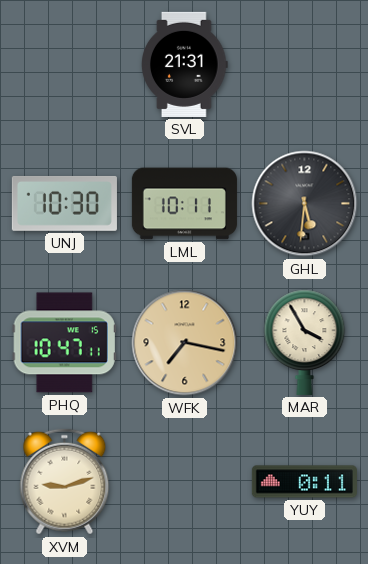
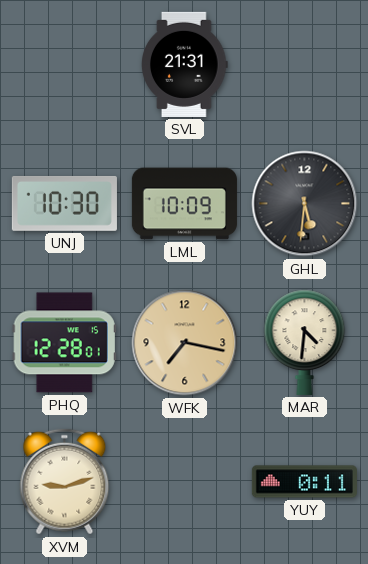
LML: 10:11 -> 10:09
PHQ: 10:47 -> 12:28
MAR: 3:55 -> 4:31
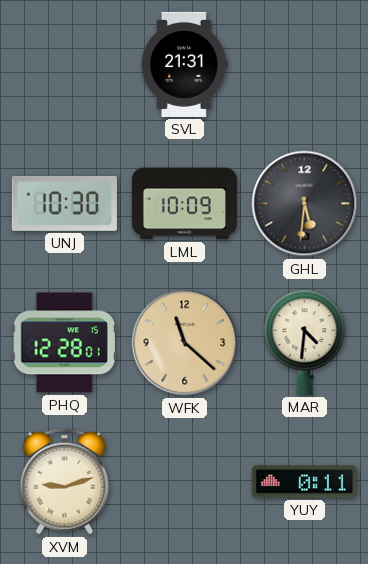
WFK: 7:17 -> 11:22
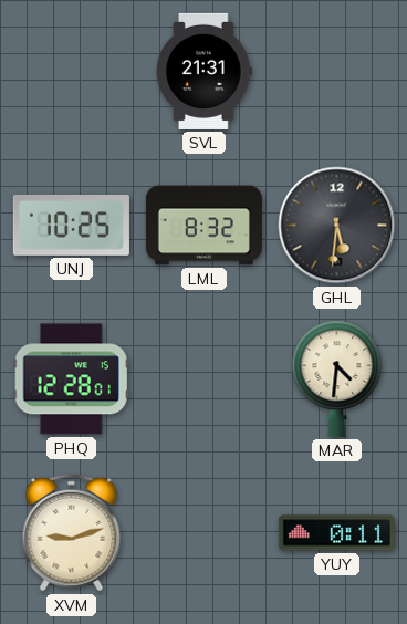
UNJ: 10:30 -> 10:25
LML: 10:09 -> 8:32
WFK: 11:22 -> none
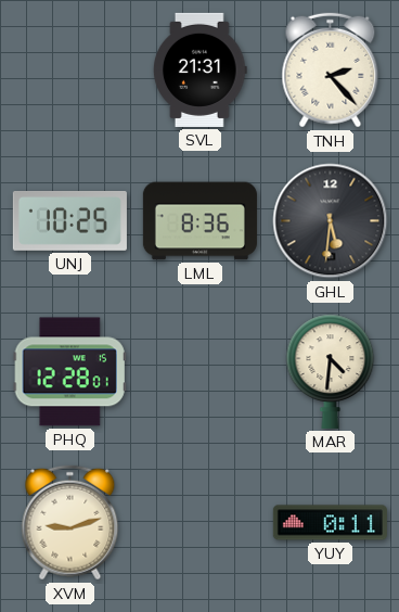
TNH: none -> 2:23
LML: 8:32 -> 8:36
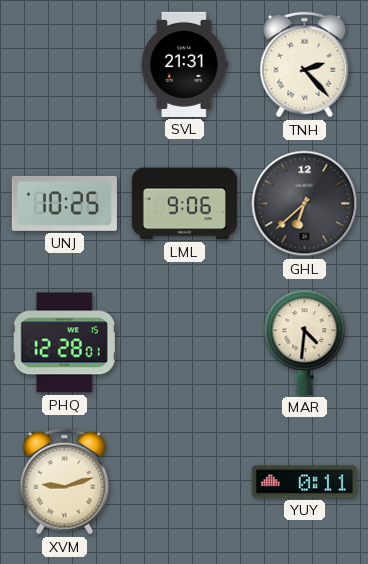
LML: 8:36 -> 9:06
GHL: 5:31 -> 6:38
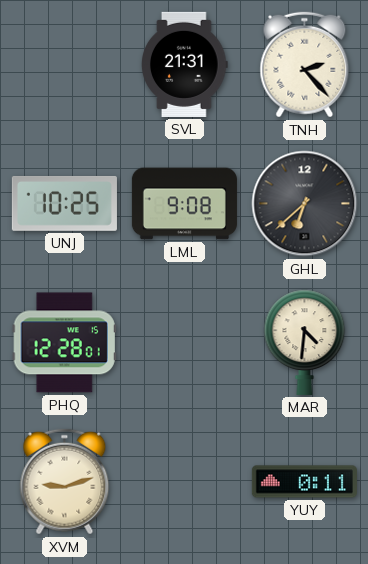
LML: 9:06 -> 9:08
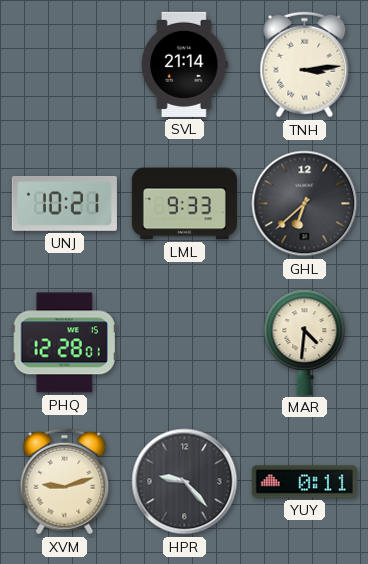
SVL: 21:31 -> 21:14
TNH: 2:23 -> 3:14
UNJ: 10:25 -> 10:21
LML: 9:08 -> 9:33
HPR: none -> 9:23
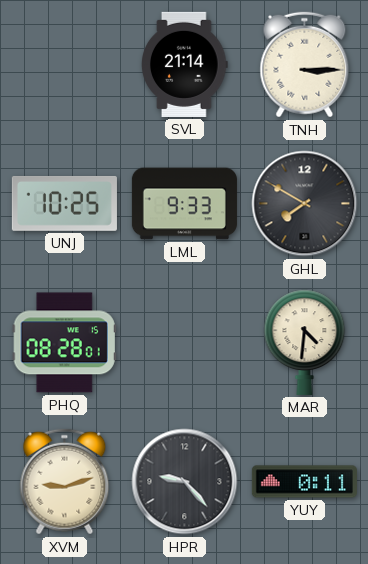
TNH: 3:14 -> 3:15
UNJ: 10:21 -> 10:25
GHL: 6:38 -> 7:50
PHQ: 12:28 -> 08:28
